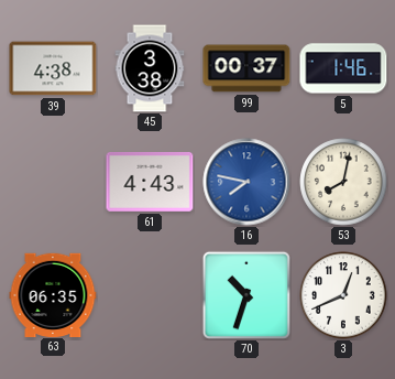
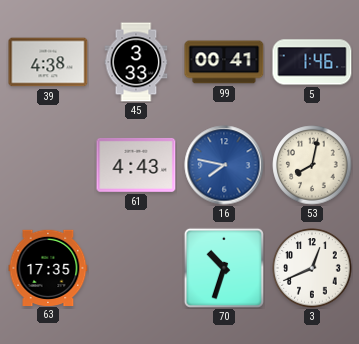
45: 3:38 -> 3:33
99: 00:37 -> 00:41
63: 06:35 -> 17:35
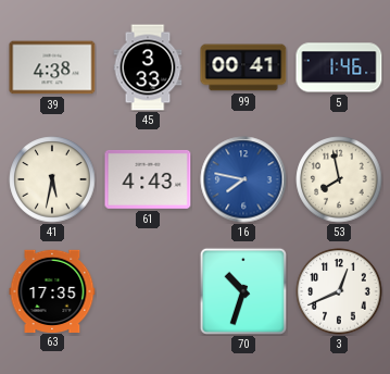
41: none -> 5:32
53: 8:02 -> 7:58
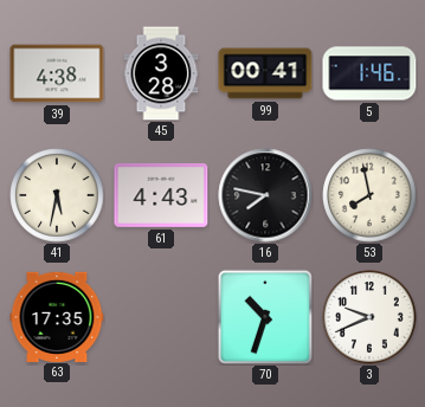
45: 3:33 -> 3:28
16 dial: blue -> black
3: 12:41 -> 9:41
